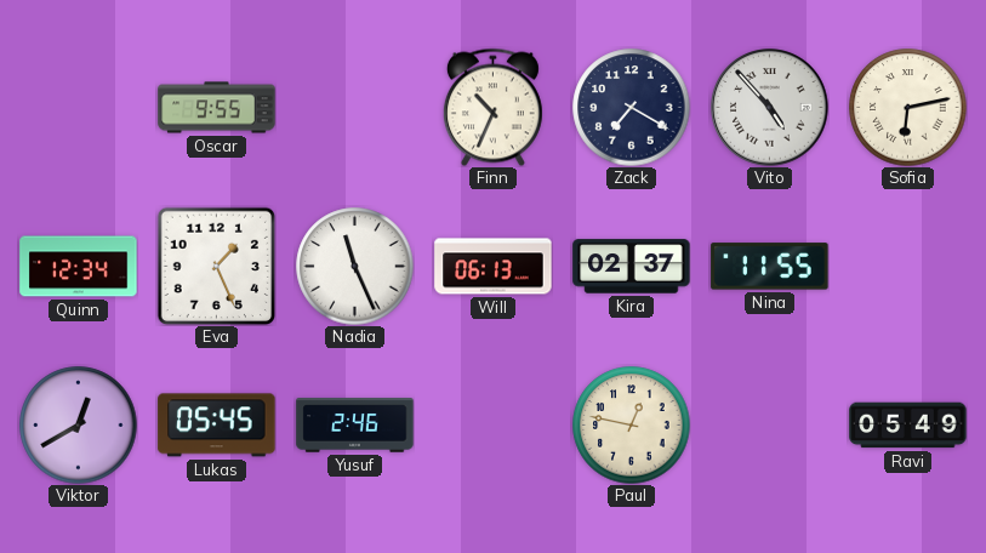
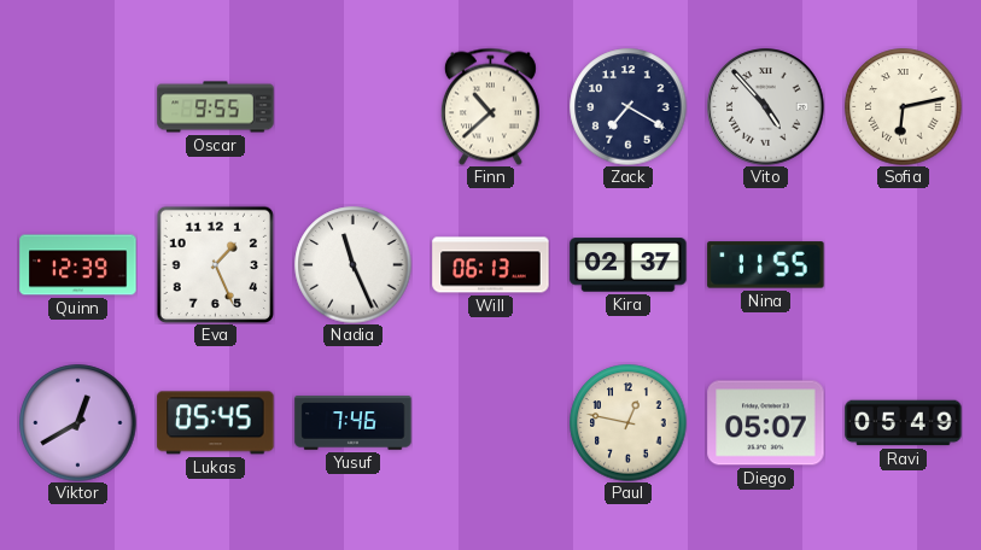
Finn: 10:34 -> 10:38
Quinn: 12:34 -> 12:39
Yusuf: 2:46 -> 7:46
Diego: none -> 05:07
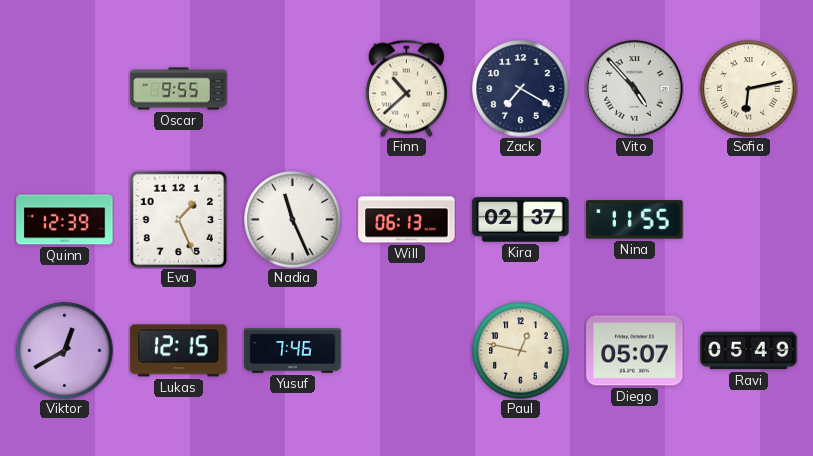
Lukas: 05:45 -> 12:15
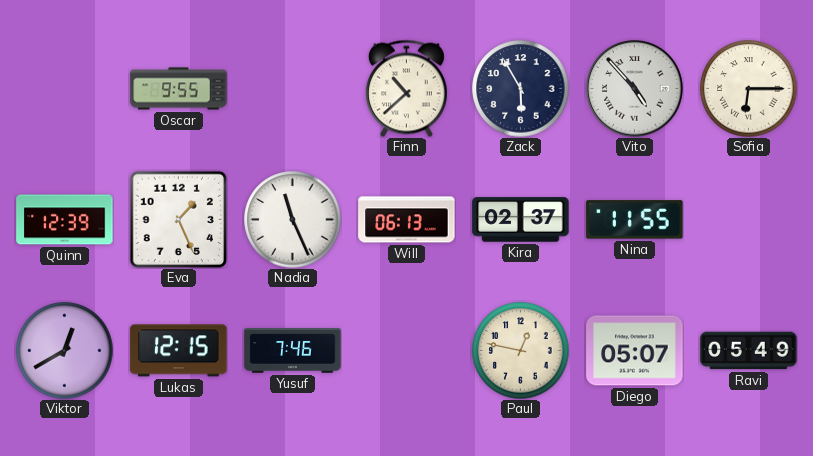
Zack: 7:20 -> 5:55
Sofia: 6:13 -> 6:15
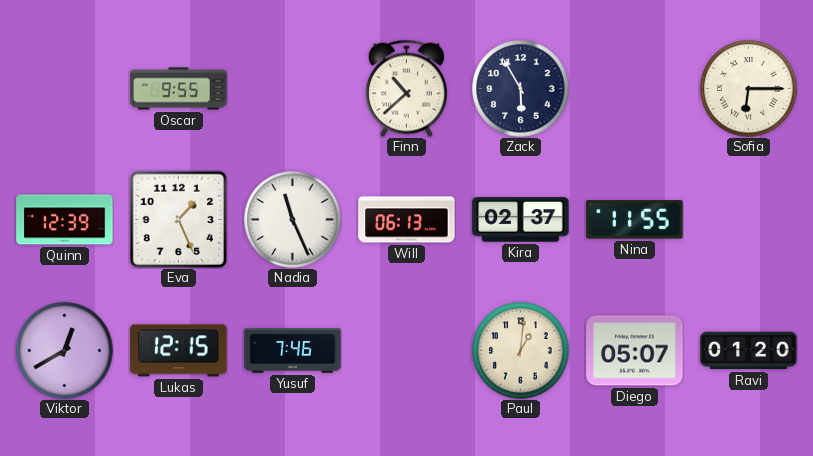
Vito: 4:53 -> none
Paul: 12:47 -> 1:01
Ravi: 05:49 -> 01:20
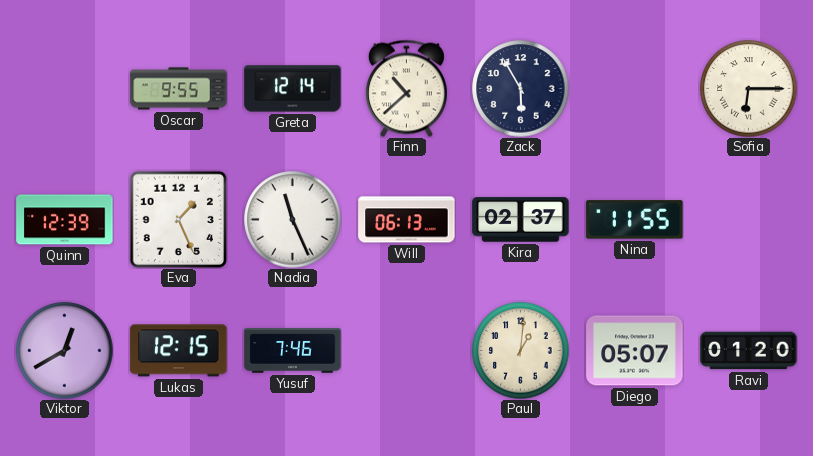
Greta: none -> 12:14
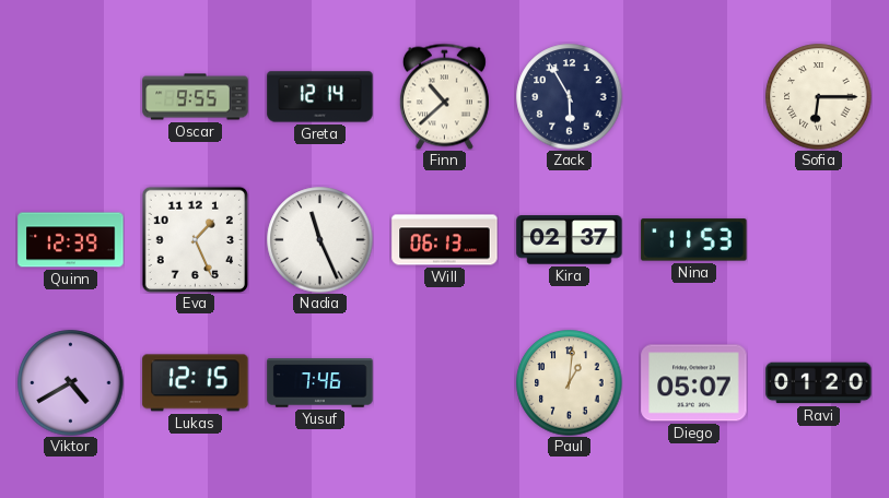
Nina: 11:55 -> 11:53
Viktor: 12:40 -> 4:40
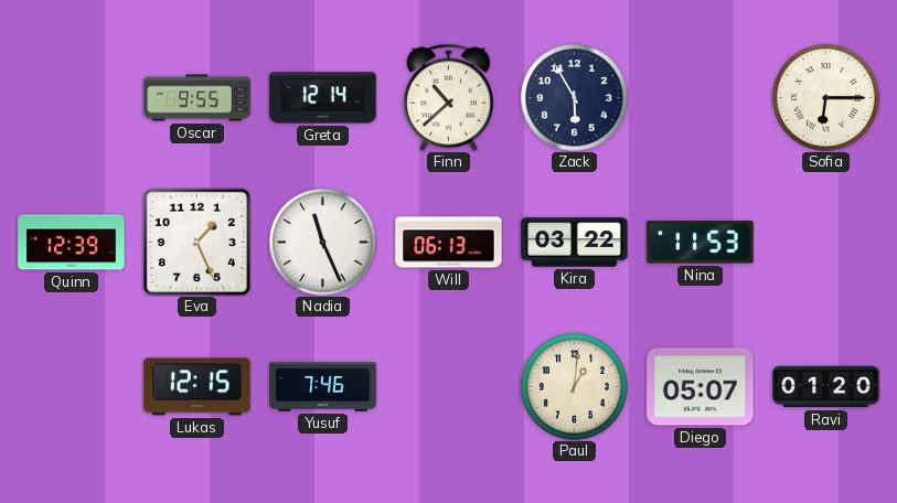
Kira: 02:37 -> 03:22
Viktor: 4:40 -> none
